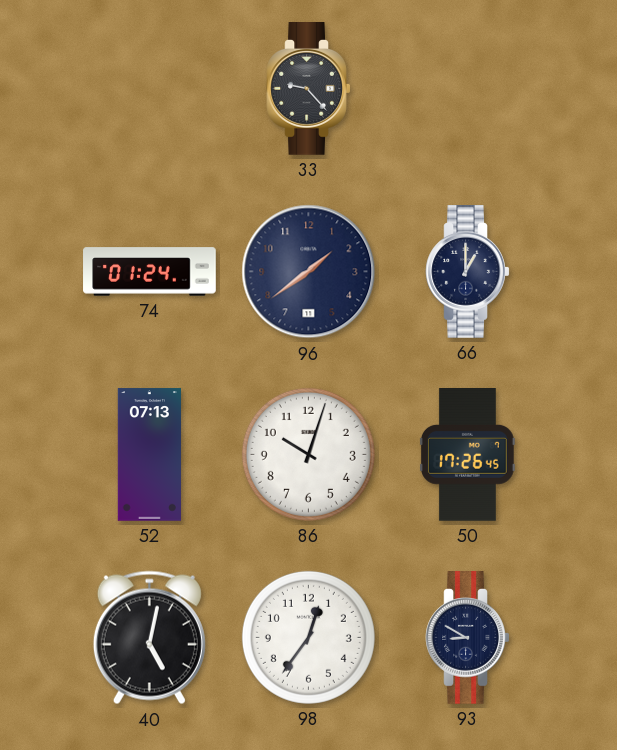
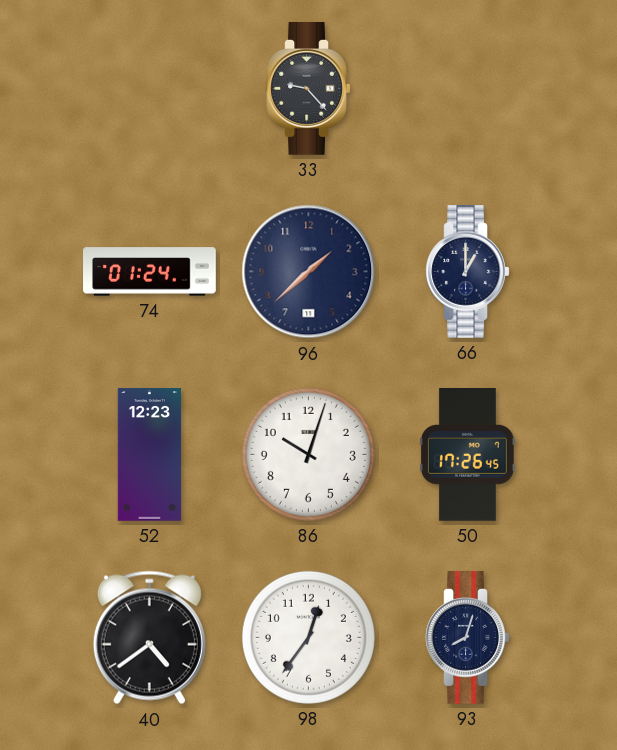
96: 1:39 -> 1:38
52: 07:13 -> 12:23
40: 5:02 -> 4:39
93: 8:50 -> 8:03
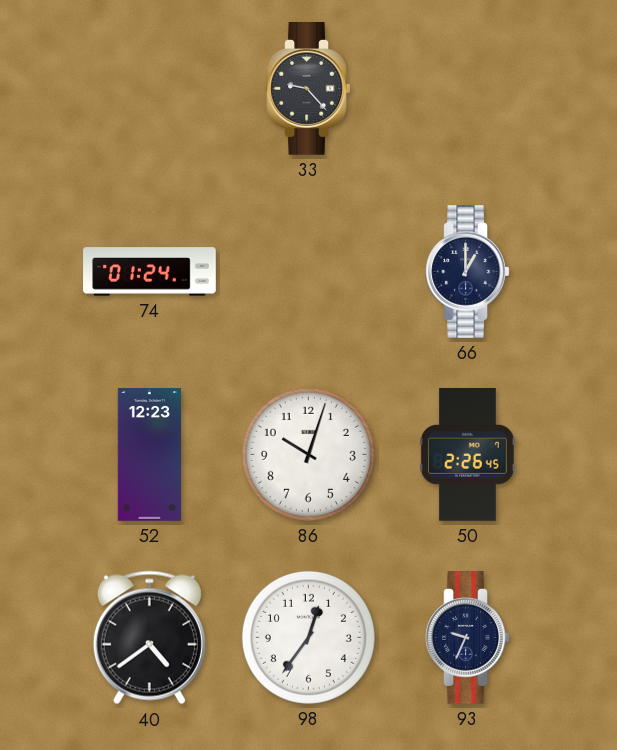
96: 1:38 -> none
50: 17:26 -> 2:26
93: 8:03 -> 9:34
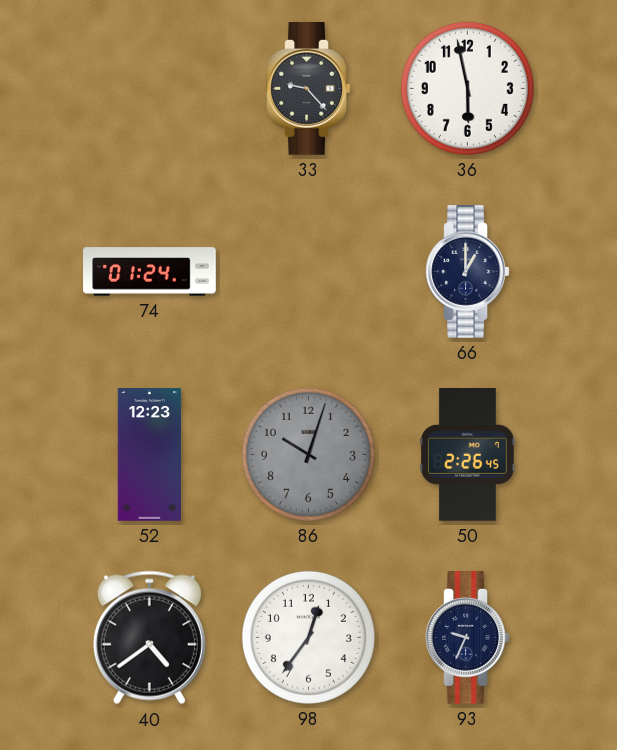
36: none -> 5:58
86 dial: white -> grey
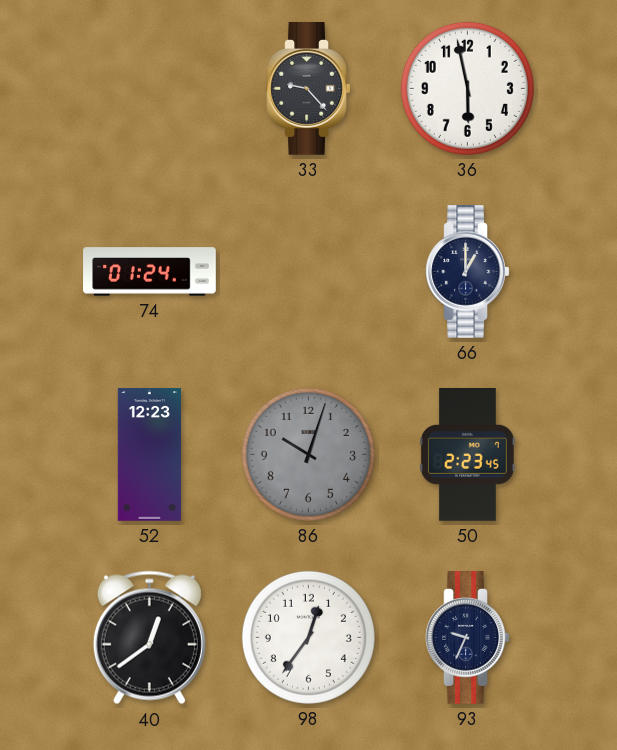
50: 2:26 -> 2:23
40: 4:39 -> 12:39
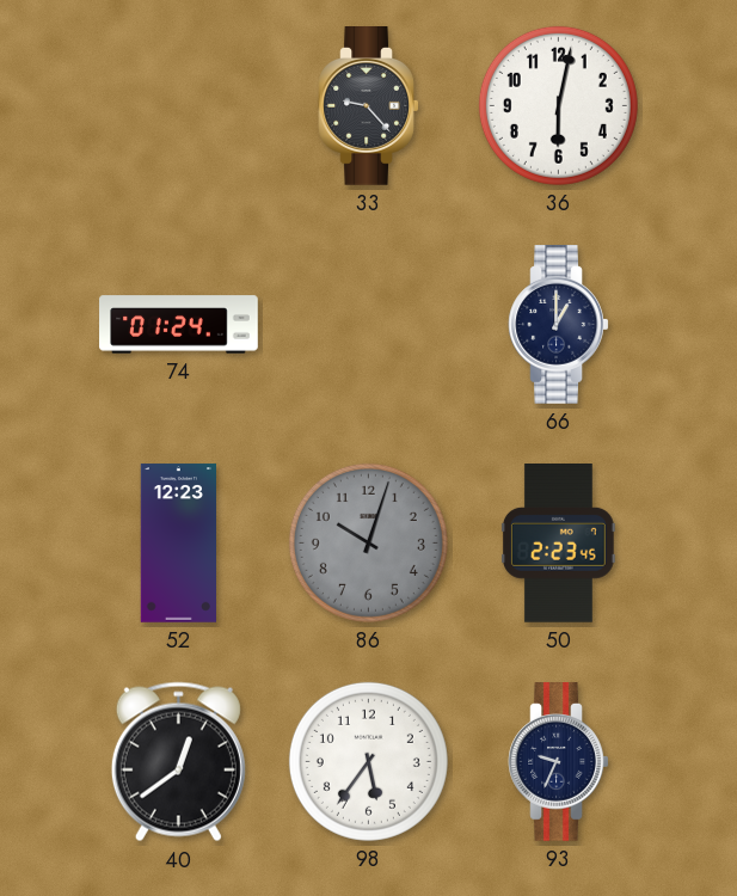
36: 5:58 -> 6:02
98: 12:36 -> 5:36
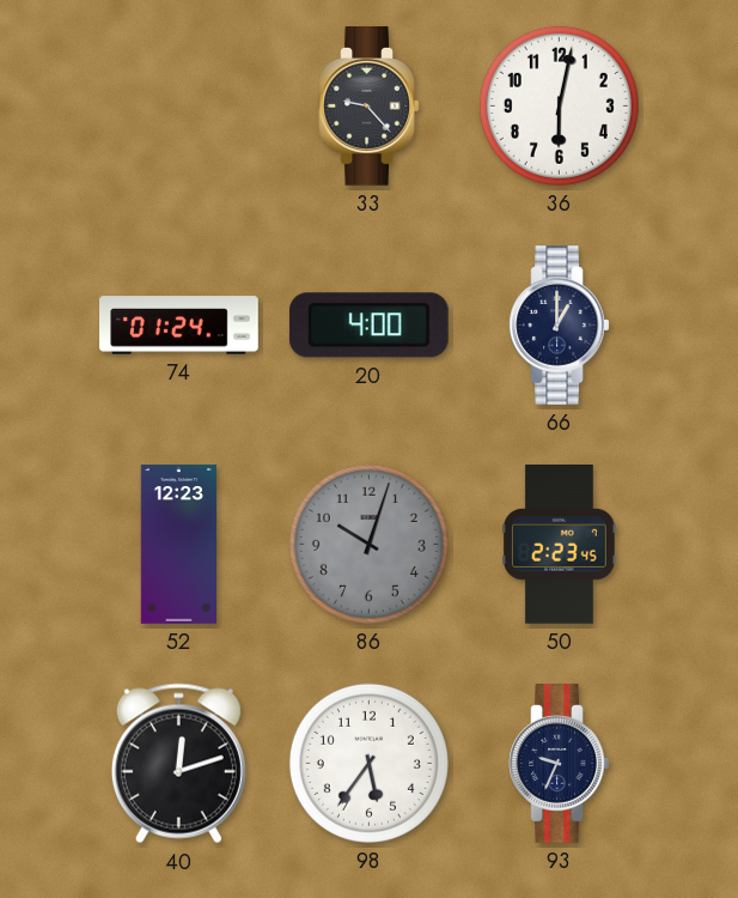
20: none -> 4:00
40: 12:39 -> 12:12
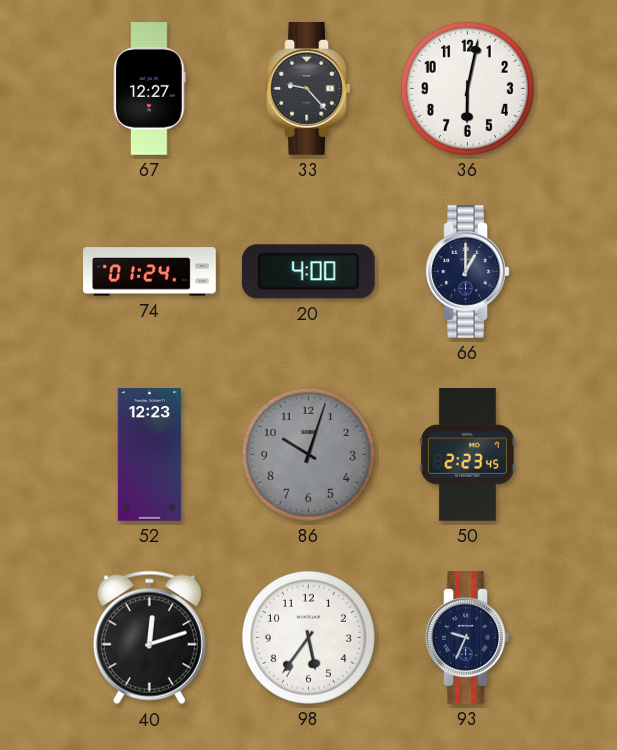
67: none -> 12:27
